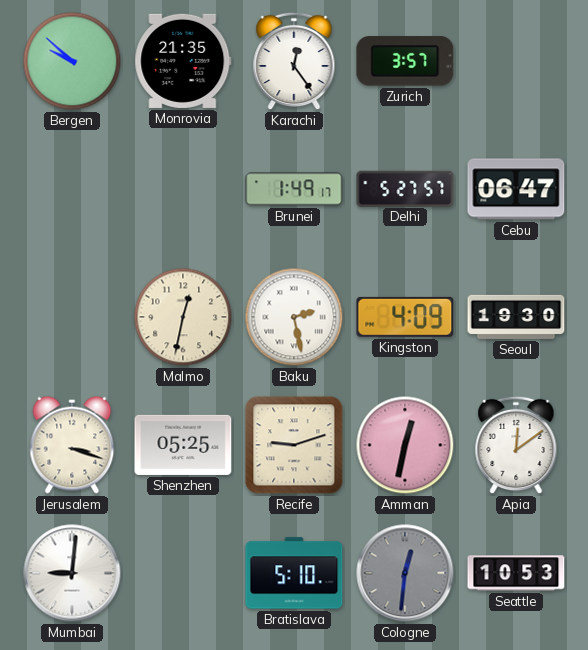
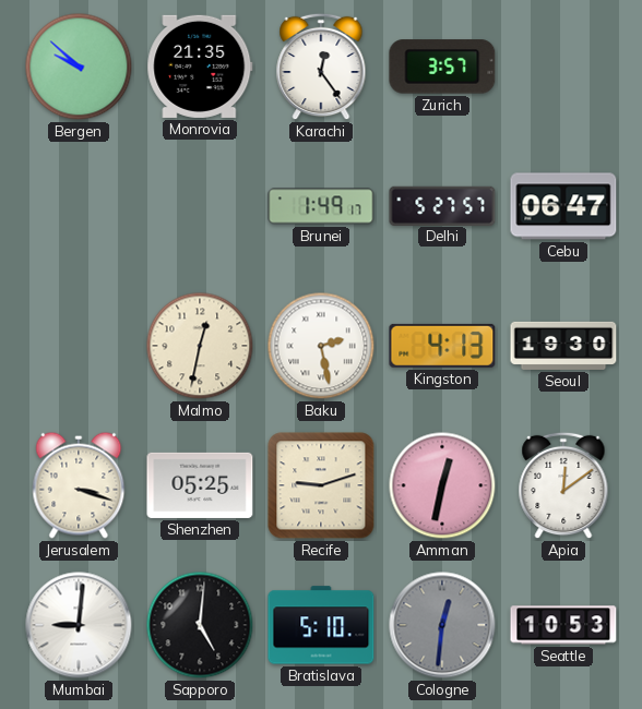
Kingston: 4:09 -> 4:13
Sapporo: none -> 5:01
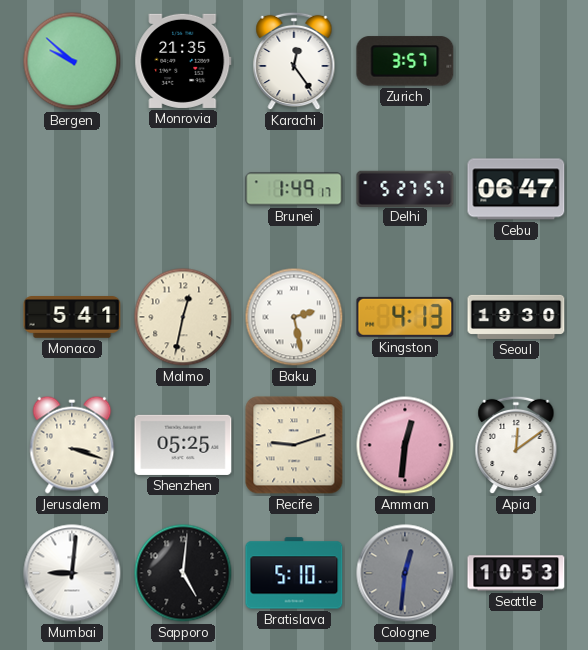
Monaco: none -> 5:41
Amman: 12:32 -> 12:31
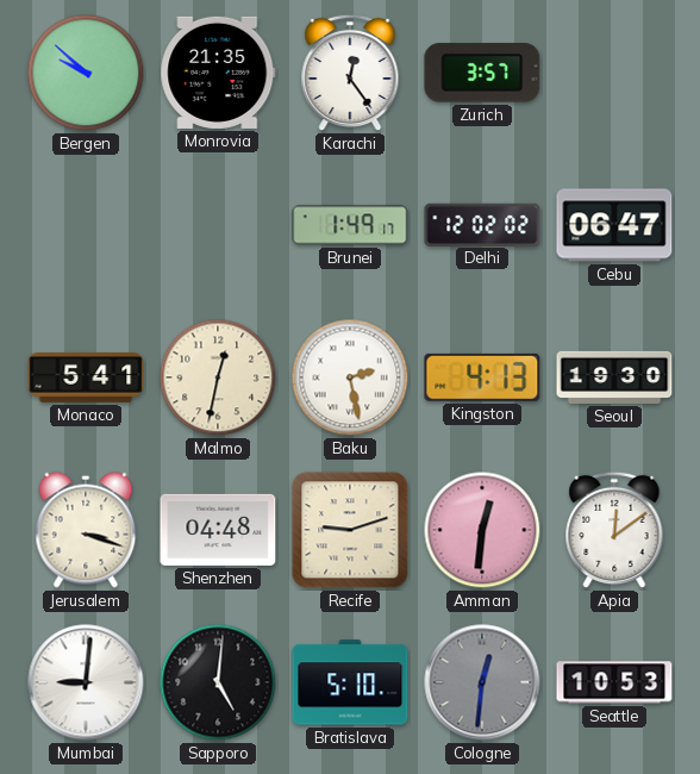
Delhi: 5:27 -> 12:02
Shenzhen: 05:25 -> 04:48
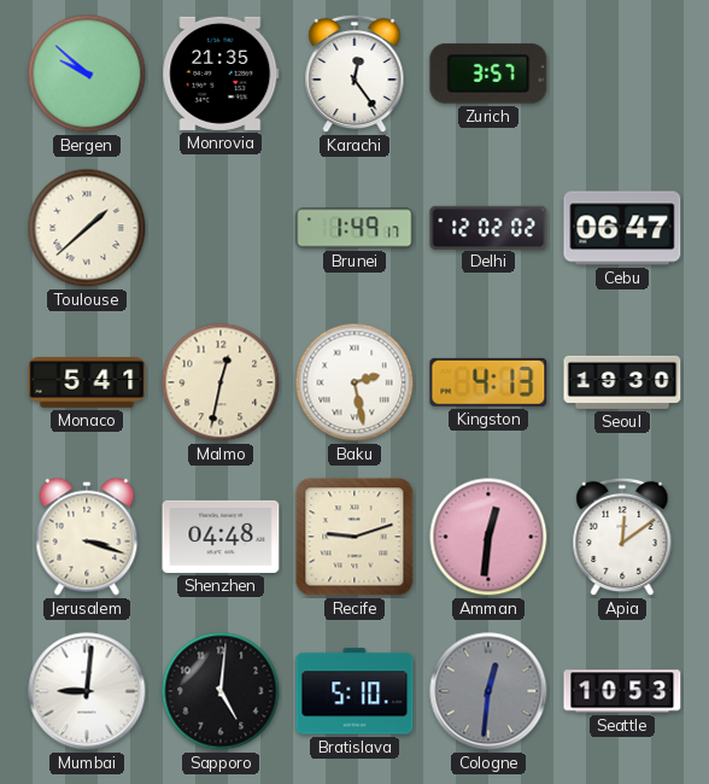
Toulouse: none -> 1:38
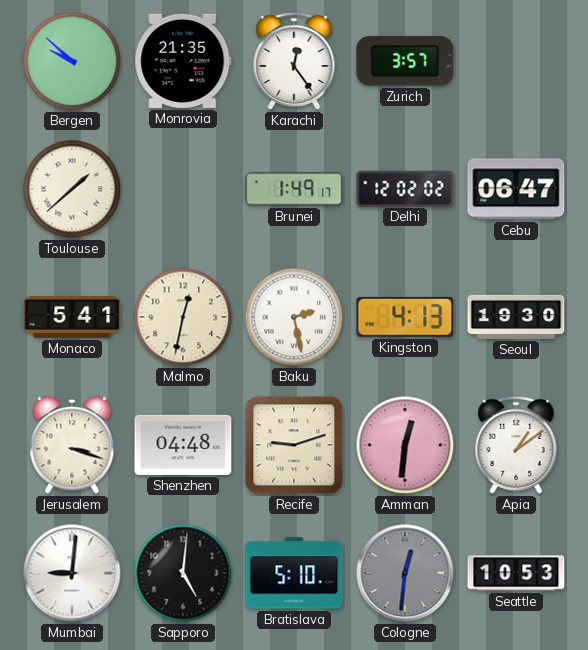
Apia: 12:09 -> 1:09
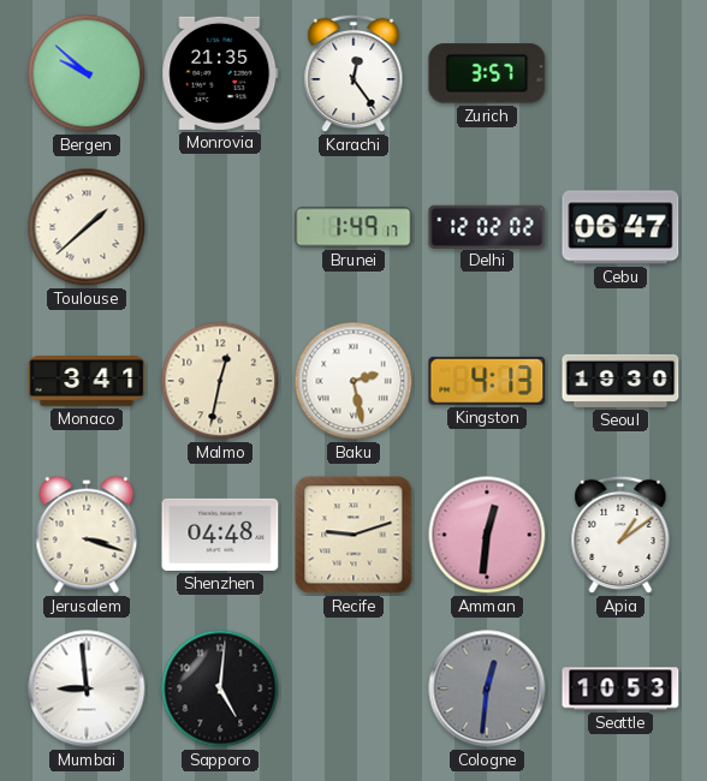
Monaco: 5:41 -> 3:41
Mumbai: 9:01 -> 8:59
Bratislava: 5:10 -> none
